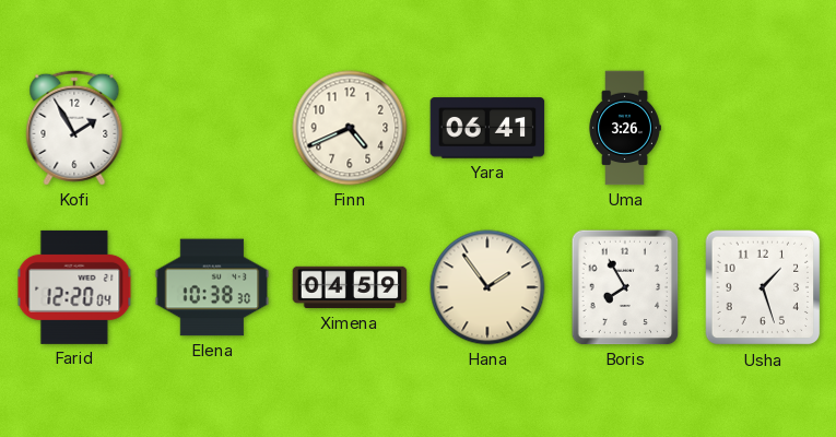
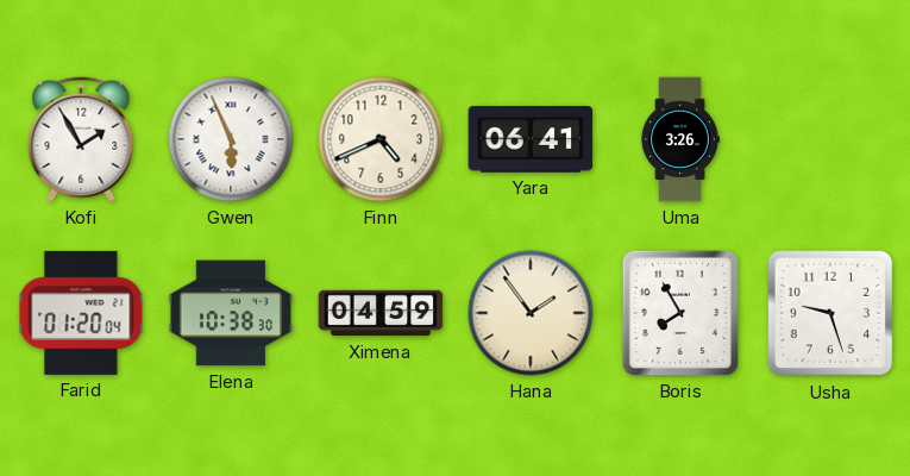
Gwen: none -> 5:56
Farid: 12:20 -> 01:20
Usha: 1:27 -> 9:27
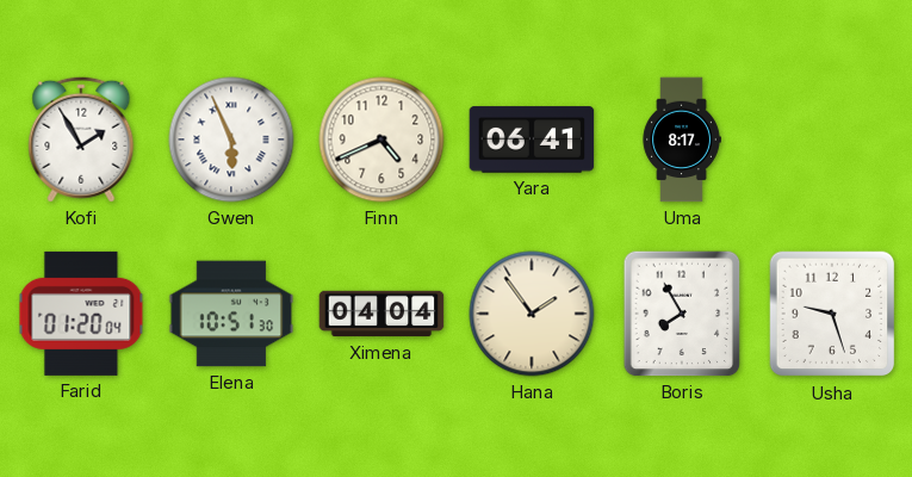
Uma: 3:26 -> 8:17
Elena: 10:38 -> 10:51
Ximena: 04:59 -> 04:04
